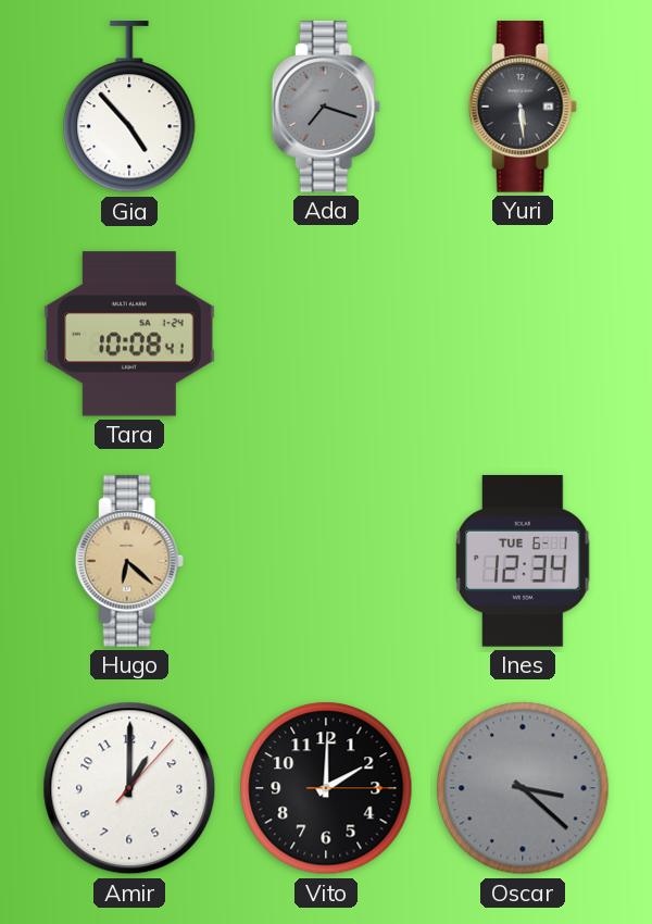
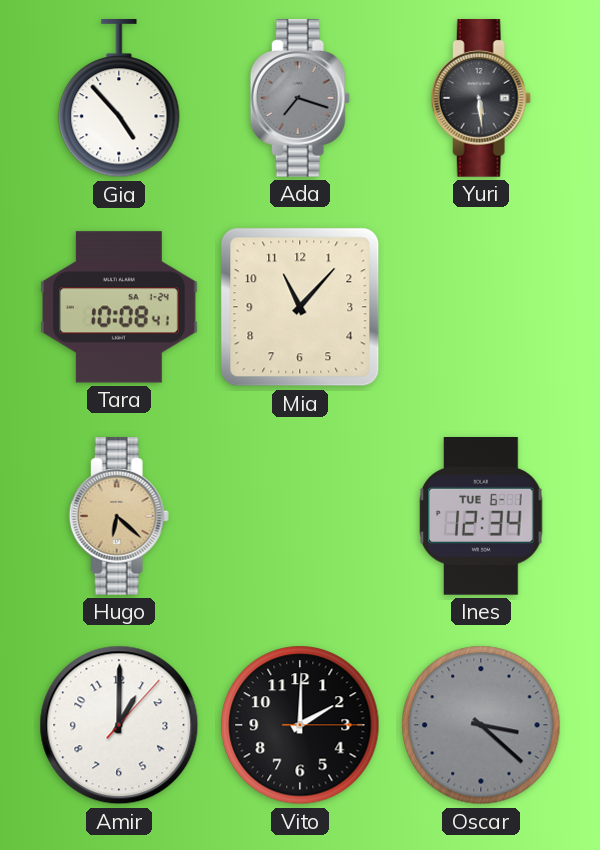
Mia: none -> 11:07
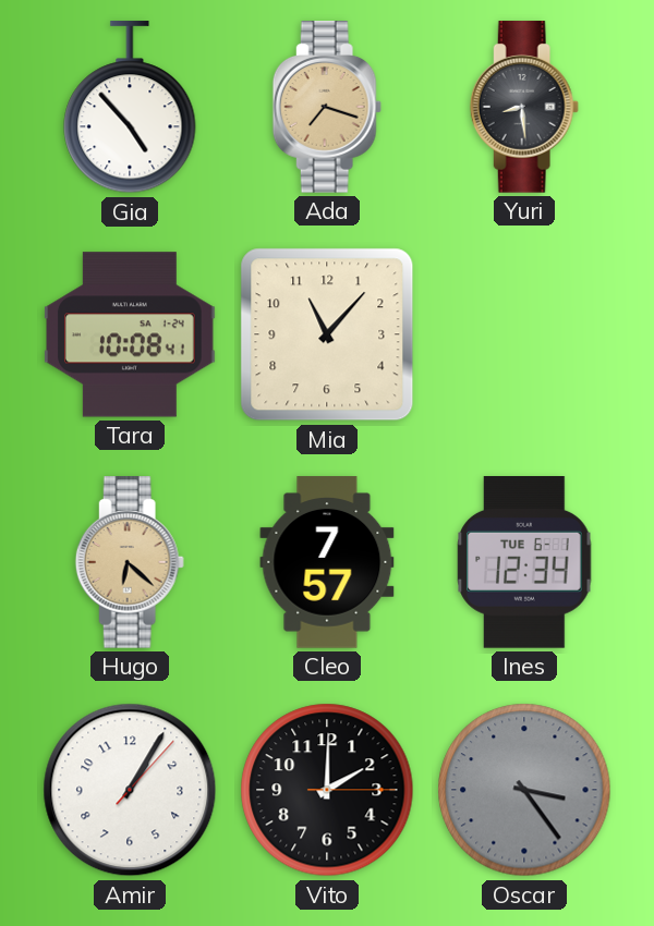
Ada dial: grey -> champagne
Yuri: 5:29 -> 8:29
Cleo: none -> 7:57
Amir: 1:00 -> 1:05
Oscar: 3:22 -> 3:24
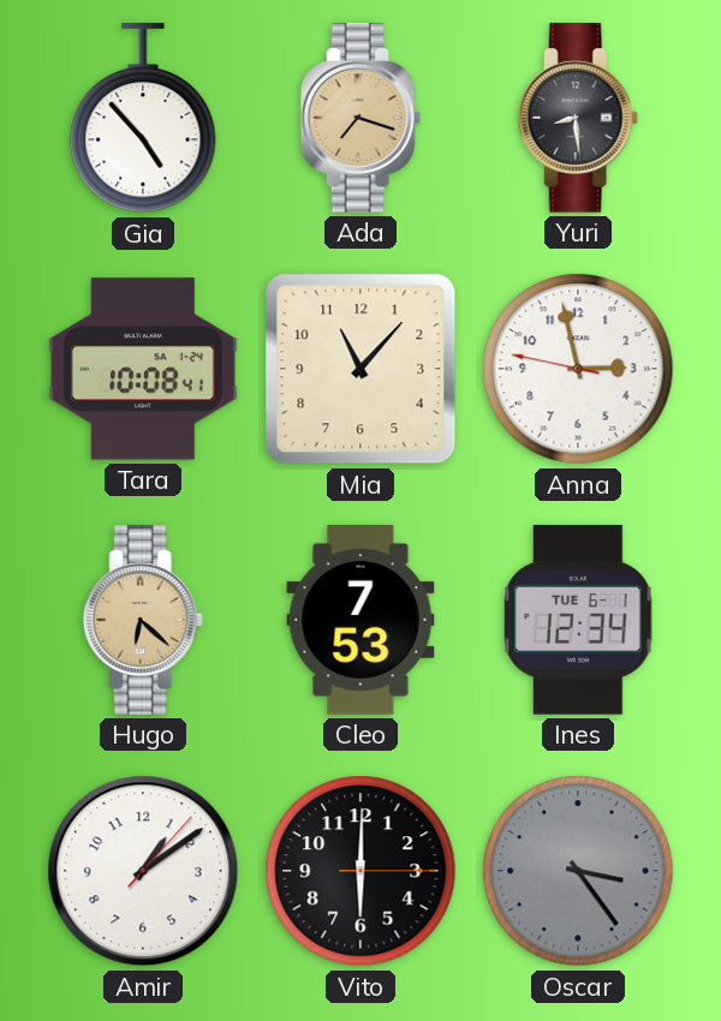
Anna: none -> 2:57
Cleo: 7:57 -> 7:53
Amir: 1:05 -> 1:09
Vito: 2:00 -> 6:00
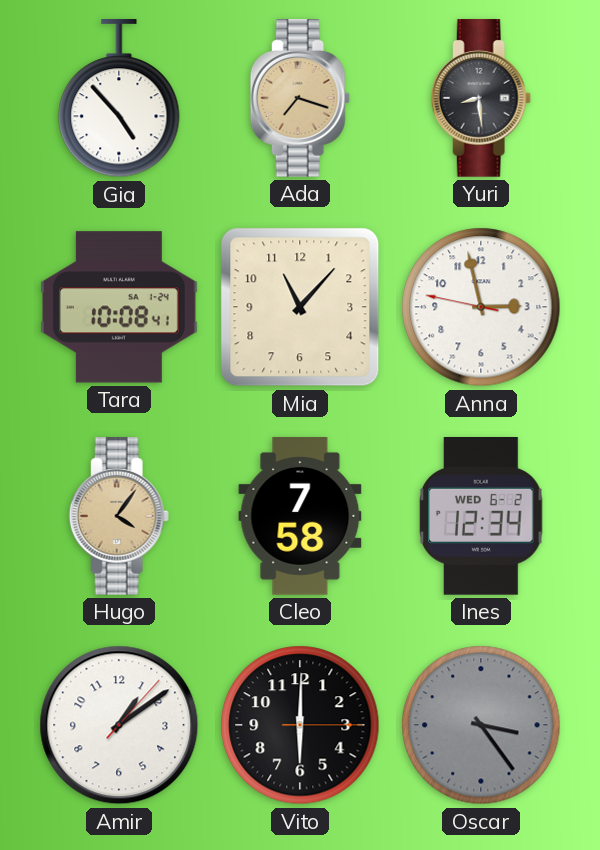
Hugo: 6:22 -> 4:06
Cleo: 7:53 -> 7:58
Ines date: TUE 6-1 -> WED 6-2
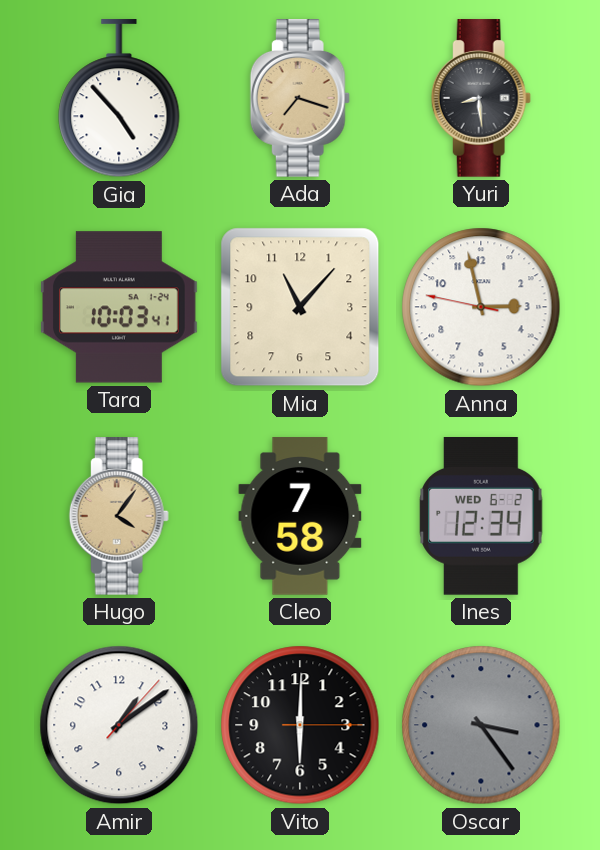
Tara: 10:08 -> 10:03
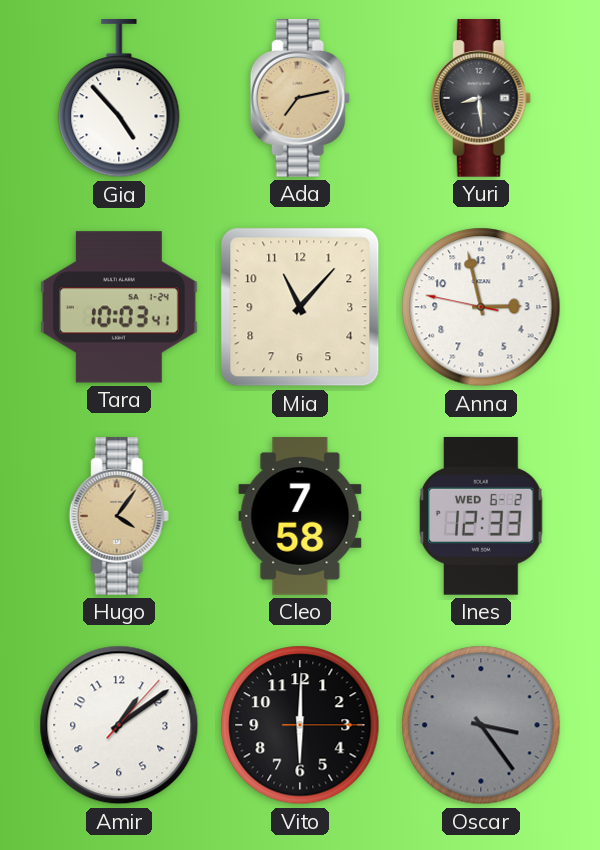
Ada: 7:18 -> 7:13
Ines: 12:34 -> 12:33
